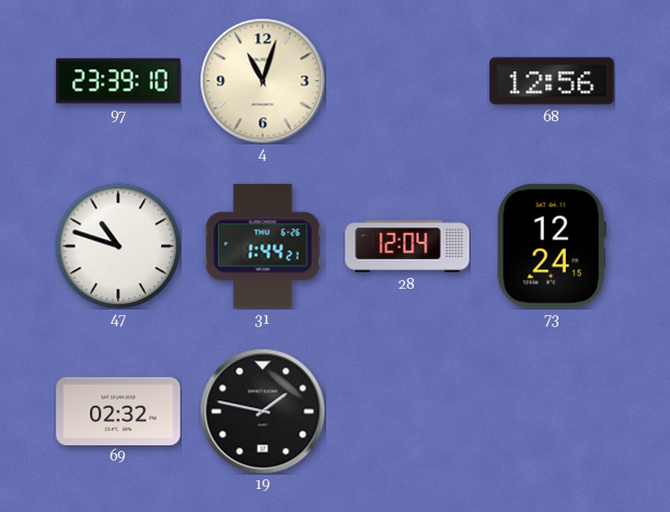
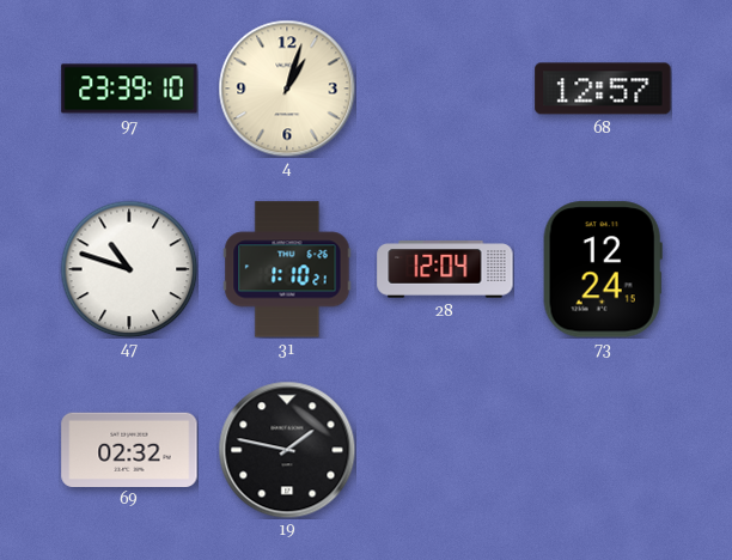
4: 11:03 -> 1:03
68: 12:56 -> 12:57
31: 1:44 -> 1:10
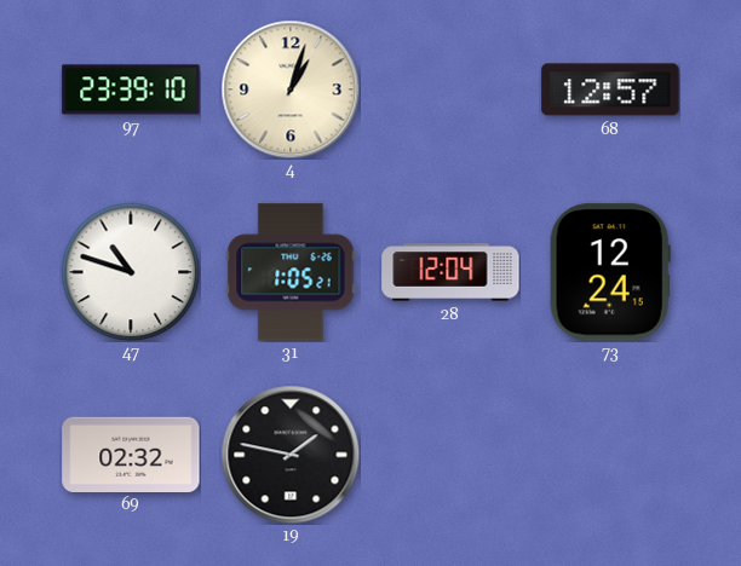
31: 1:10 -> 1:05
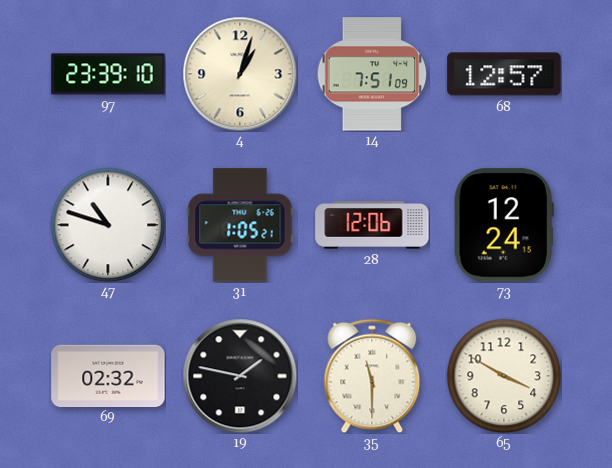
14: none -> 7:51
28: 12:04 -> 12:06
35: none -> 11:30
65: none -> 3:50
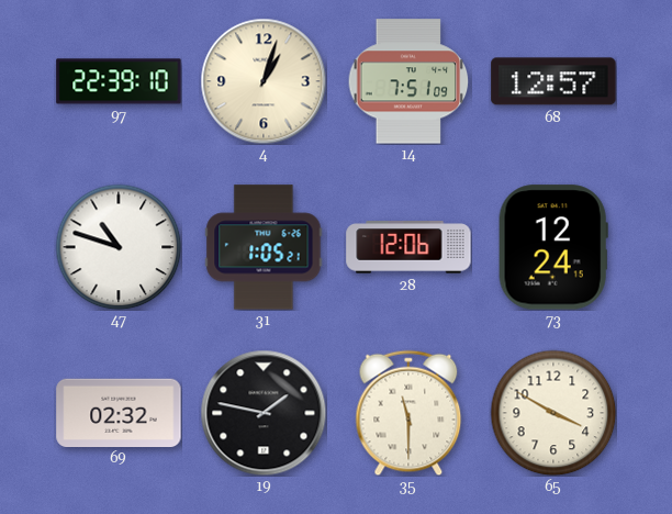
97: 23:39 -> 22:39
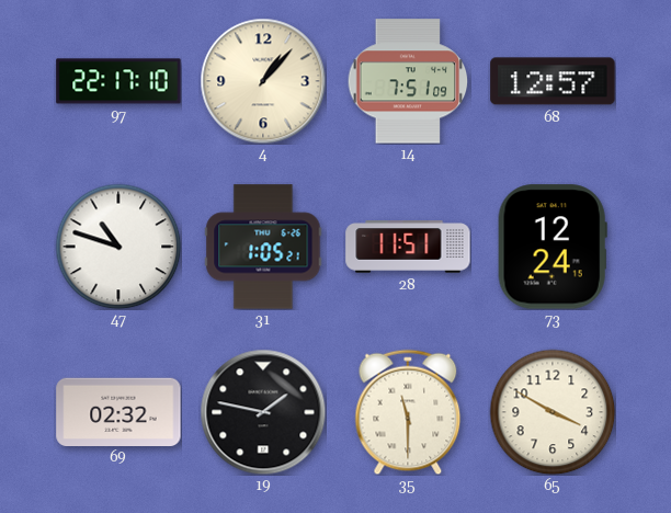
97: 22:39 -> 22:17
4: 1:03 -> 1:07
28: 12:06 -> 11:51
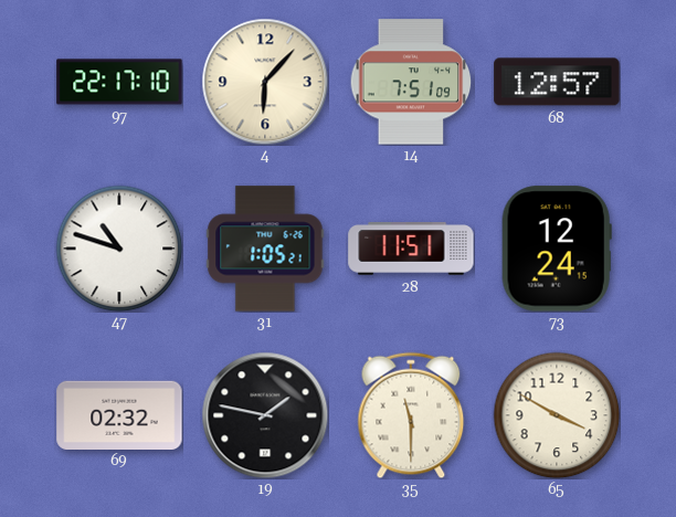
4: 1:07 -> 6:07
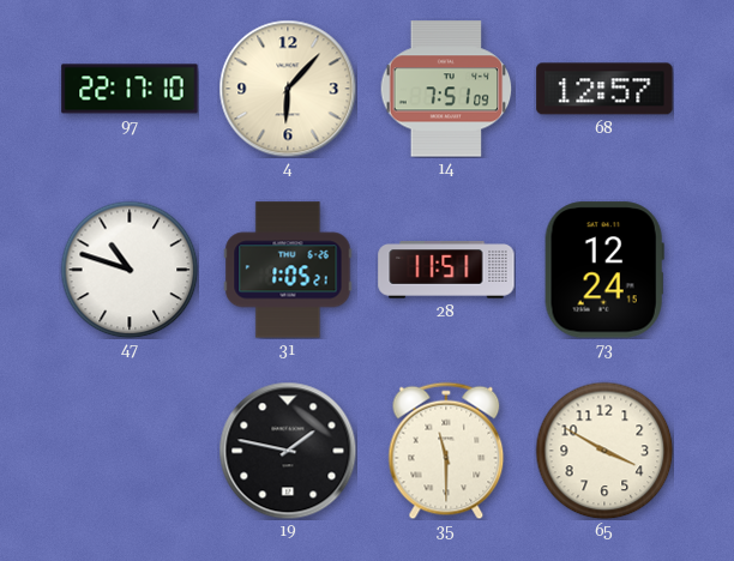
69: 02:32 -> none
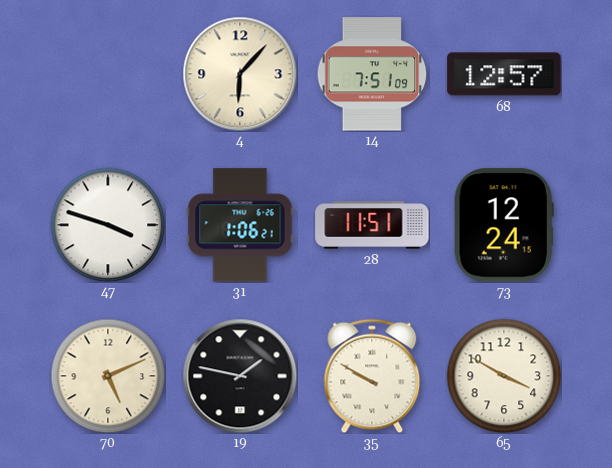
97: 22:17 -> none
47: 10:48 -> 3:48
31: 1:05 -> 1:06
70: none -> 5:11
35: 11:30 -> 9:50
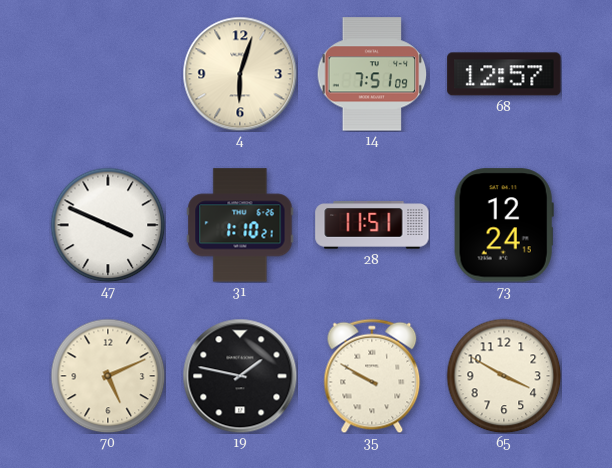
4: 6:07 -> 6:03
47: 3:48 -> 3:49
31: 1:06 -> 1:10
